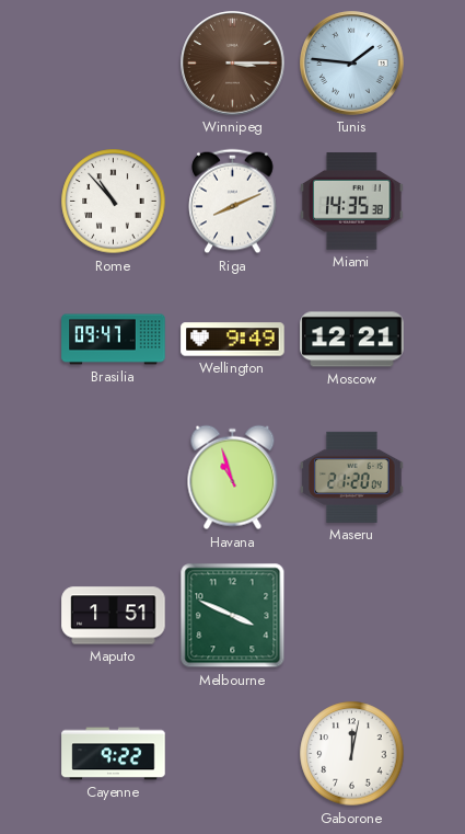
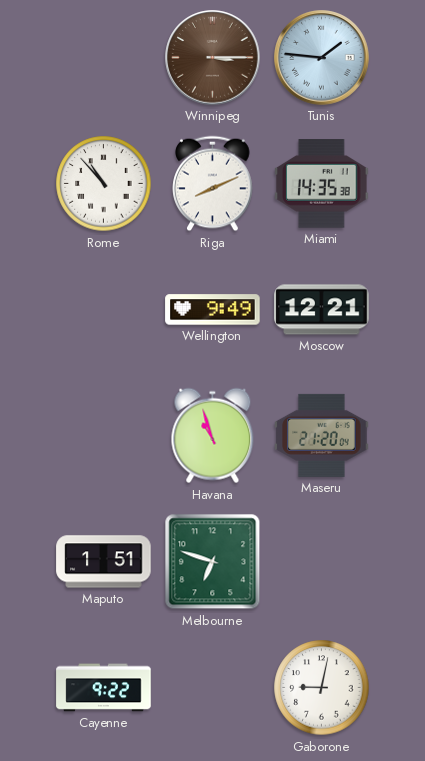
Brasilia: 09:47 -> none
Melbourne: 3:49 -> 6:48
Gaborone: 12:02 -> 9:02
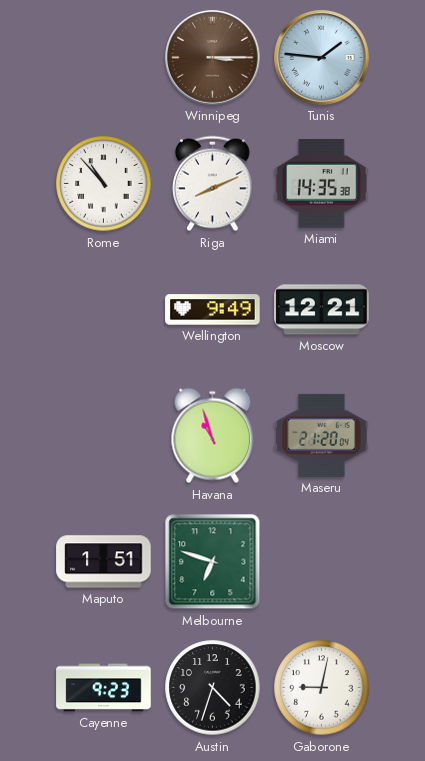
Cayenne: 9:22 -> 9:23
Austin: none -> 4:33
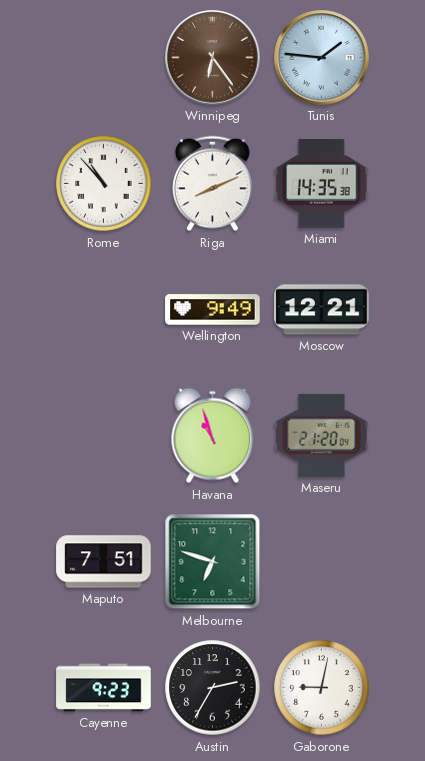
Winnipeg: 3:15 -> 6:24
Maputo: 1:51 -> 7:51
Austin: 4:33 -> 2:35
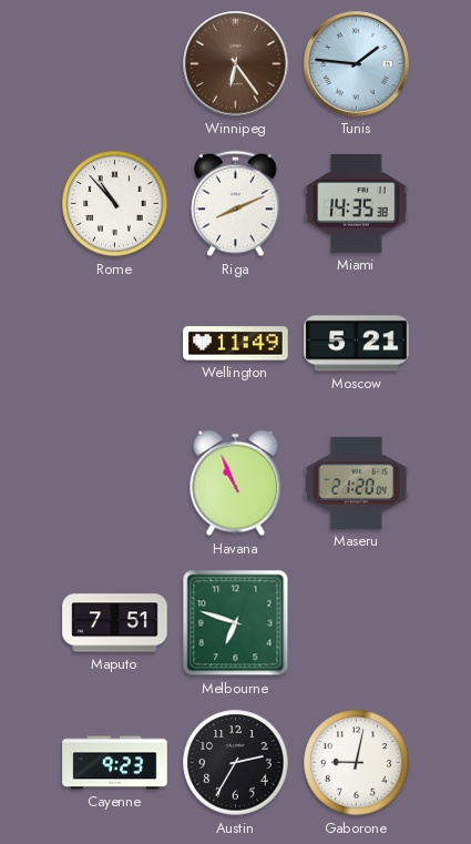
Wellington: 9:49 -> 11:49
Moscow: 12:21 -> 5:21
Havana: 10:57 -> 10:56
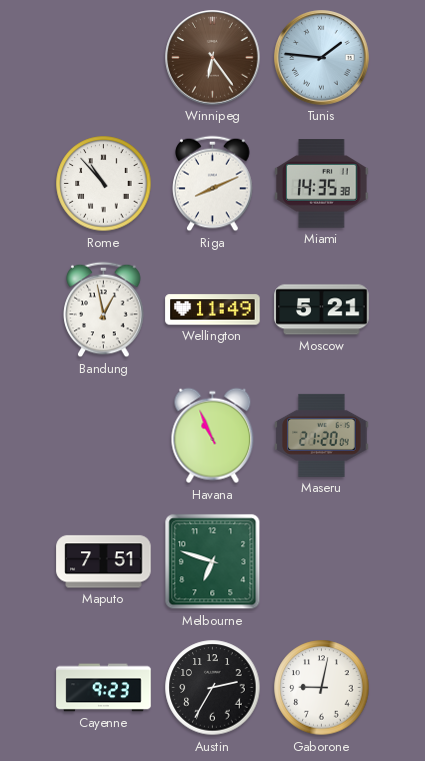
Bandung: none -> 12:58
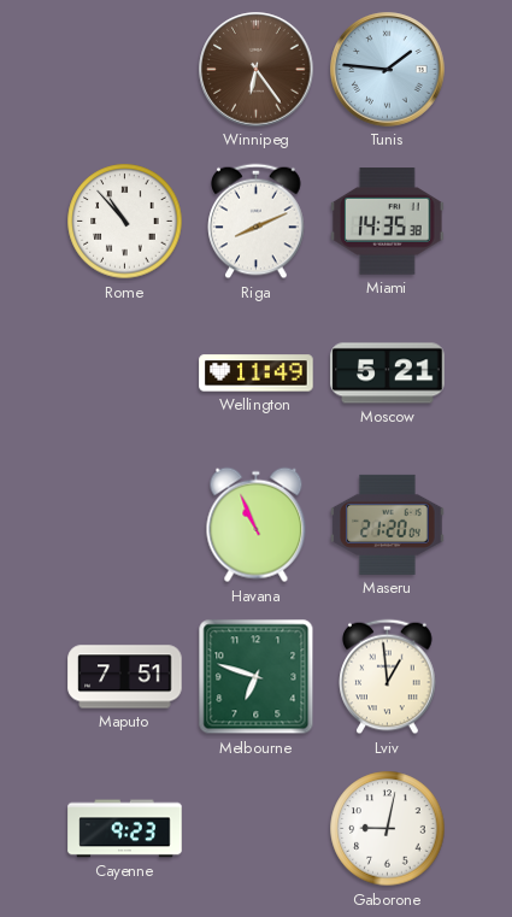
Bandung: 12:58 -> none
Lviv: none -> 12:59
Austin: 2:35 -> none
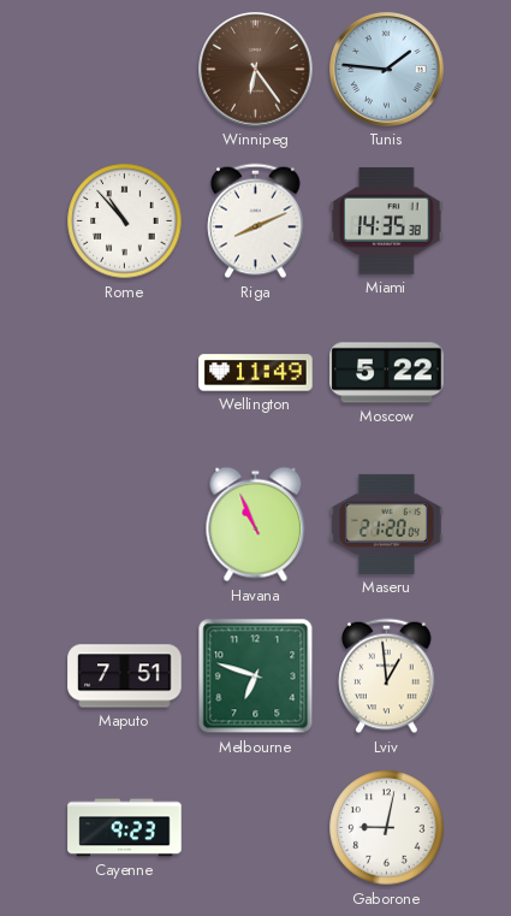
Moscow: 5:21 -> 5:22
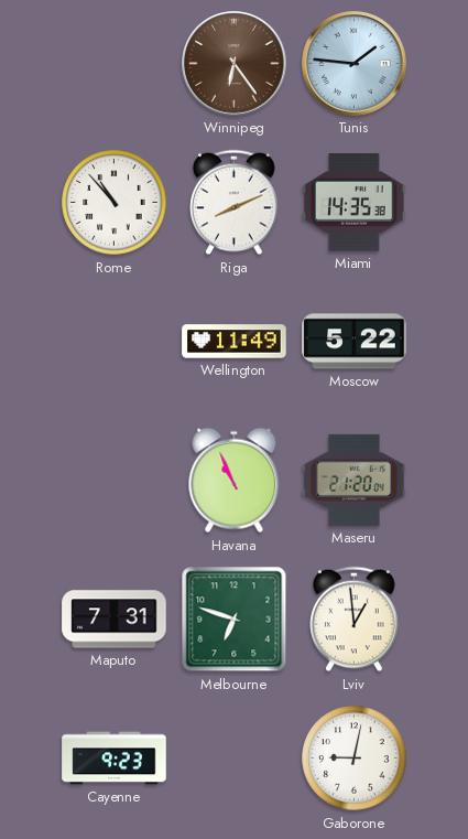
Maputo: 7:51 -> 7:31
